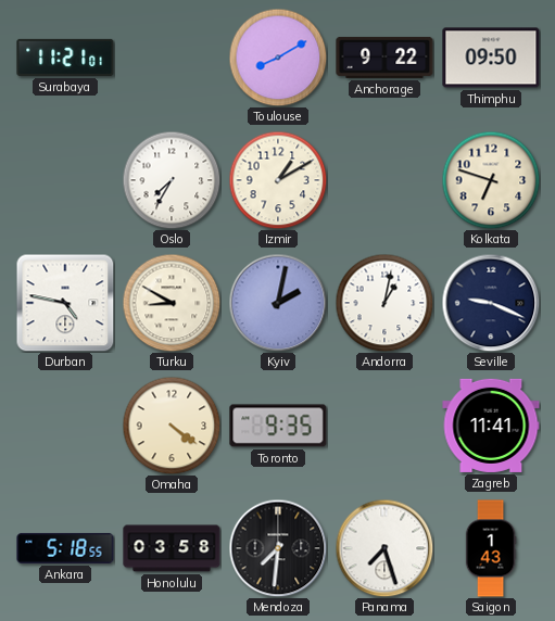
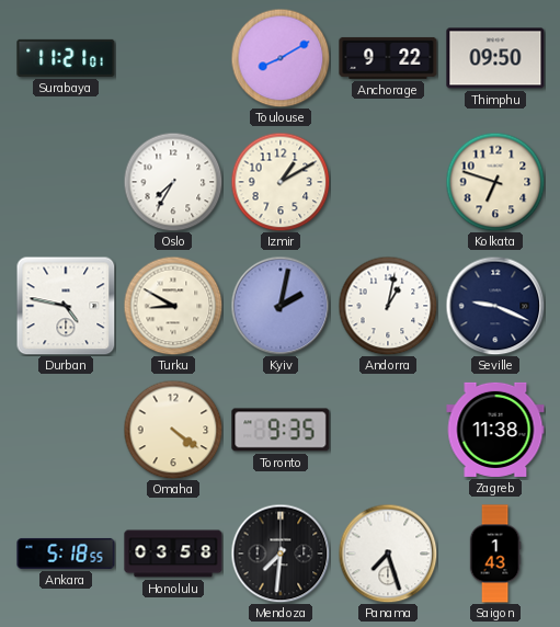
Zagreb: 11:41 -> 11:38
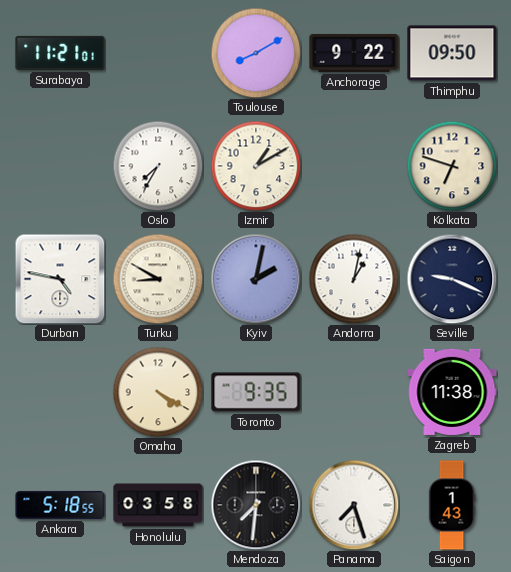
Omaha: 4:21 -> 4:20
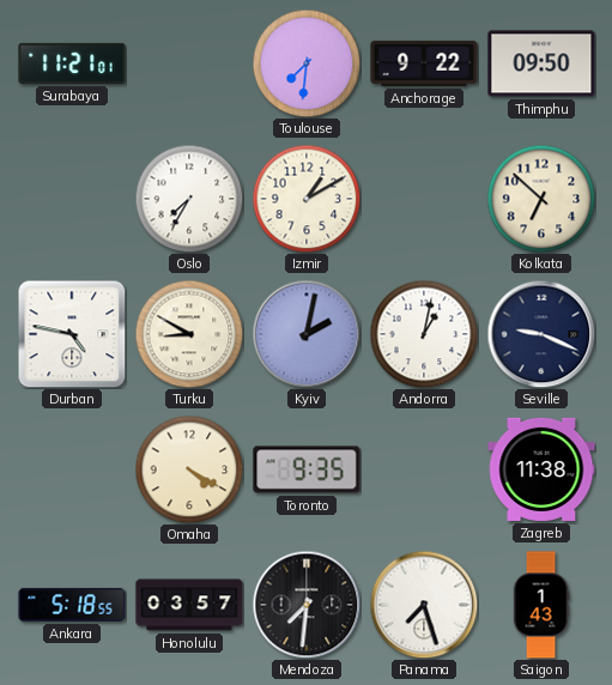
Toulouse: 8:10 -> 7:31
Kolkata: 6:48 -> 6:52
Honolulu: 03:58 -> 03:57
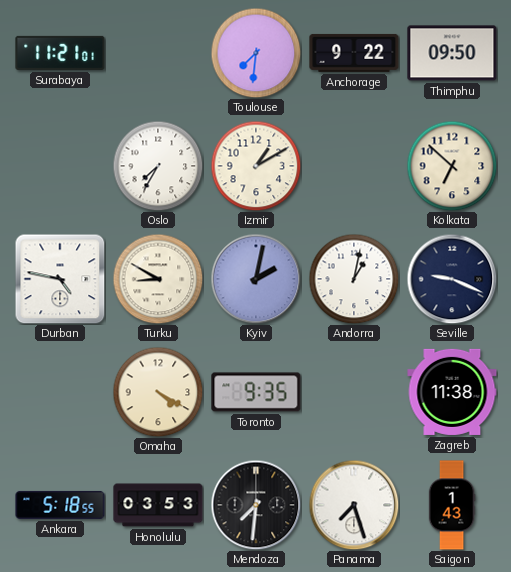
Honolulu: 03:57 -> 03:53
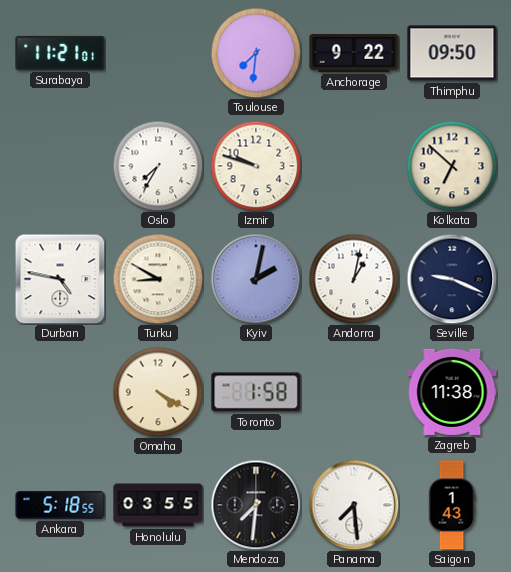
Izmir: 1:10 -> 9:48
Toronto: 9:35 -> 1:58
Honolulu: 03:53 -> 03:55
Panama: 7:27 -> 7:29
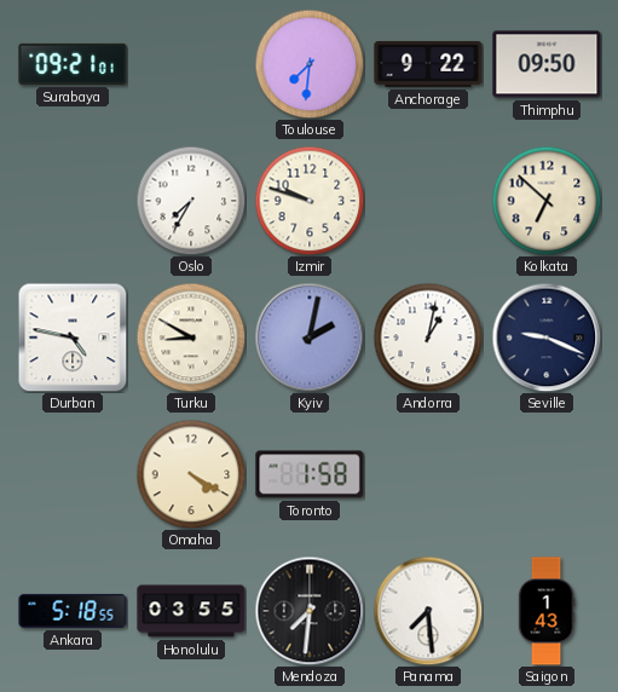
Surabaya: 11:21 -> 09:21
Zagreb: 11:38 -> none
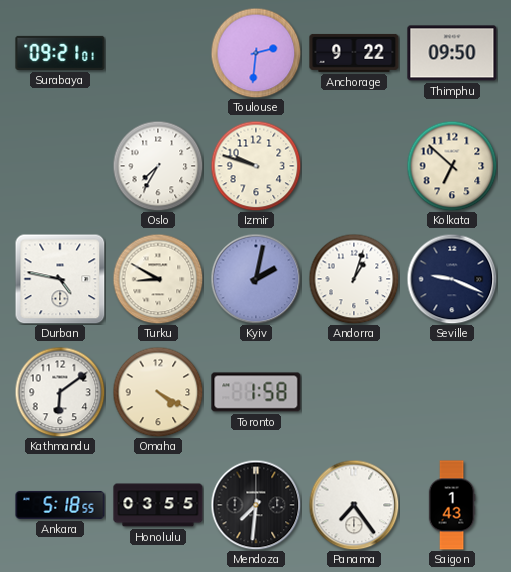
Toulouse: 7:31 -> 2:31
Andorra: 1:02 -> 1:03
Kathmandu: none -> 6:09
Panama: 7:29 -> 7:24
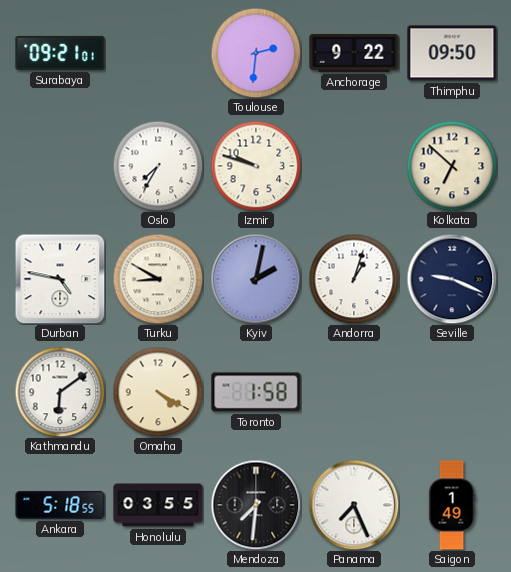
Panama: 7:24 -> 7:26
Saigon: 1:43 -> 1:49
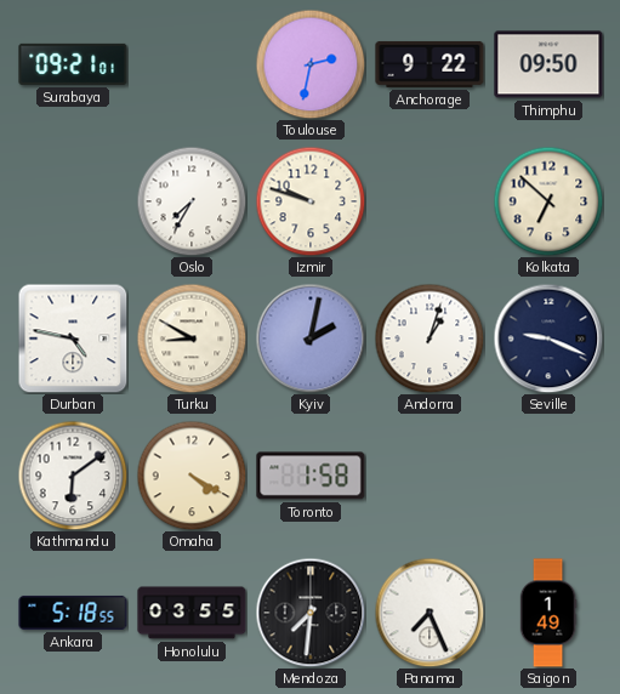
Toulouse: 2:31 -> 2:32
